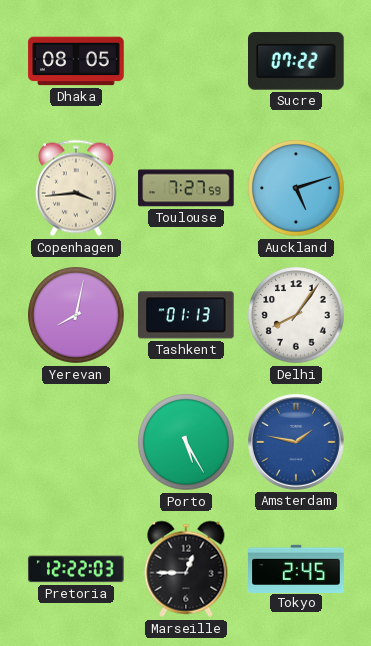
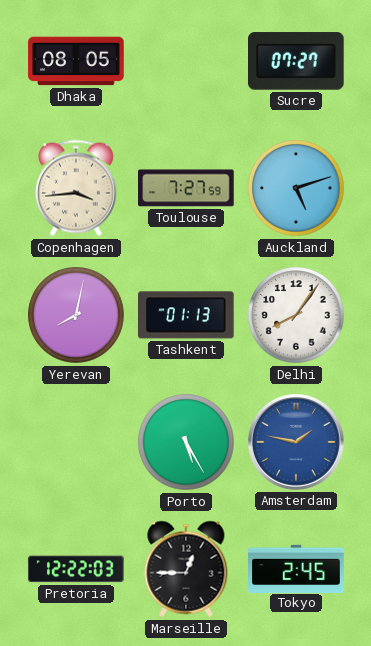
Sucre: 07:22 -> 07:27
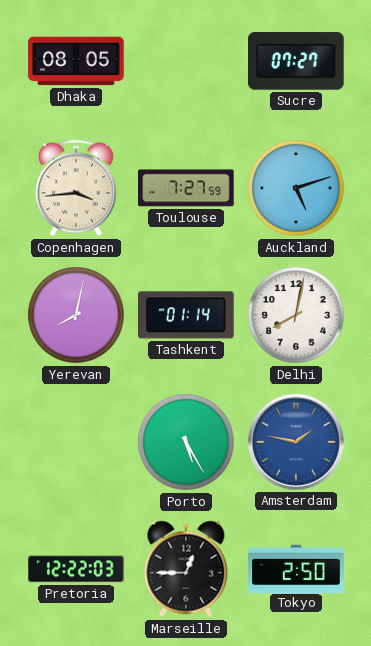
Tashkent: 01:13 -> 01:14
Delhi: 8:06 -> 8:02
Tokyo: 2:45 -> 2:50
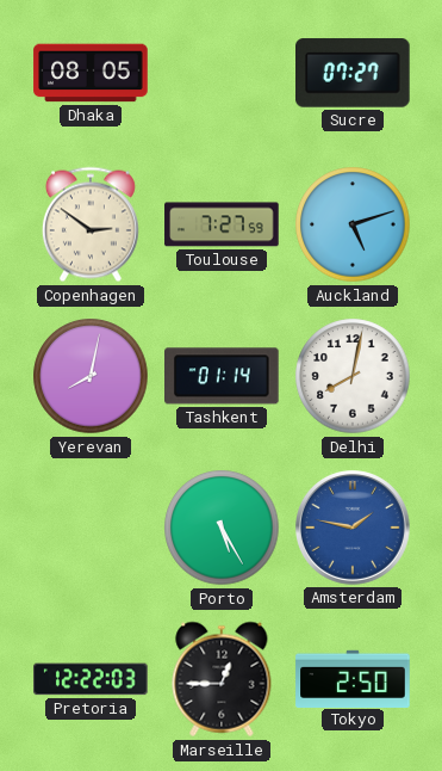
Copenhagen: 3:44 -> 2:51
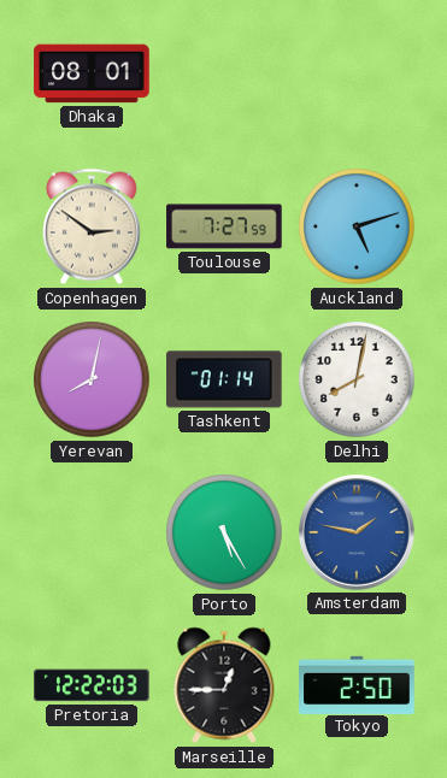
Dhaka: 08:05 -> 08:01
Sucre: 07:27 -> none
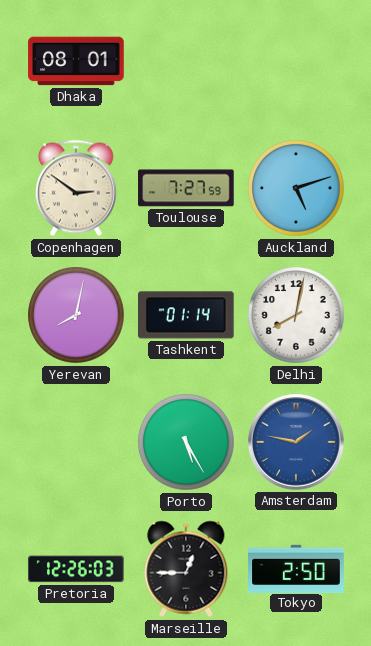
Pretoria: 12:22 -> 12:26
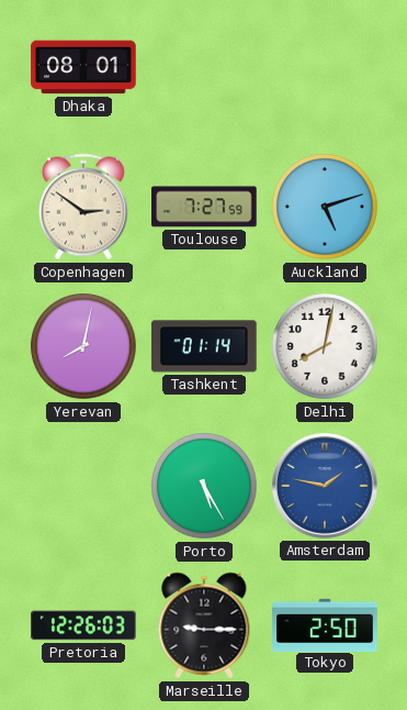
Marseille: 12:45 -> 9:15
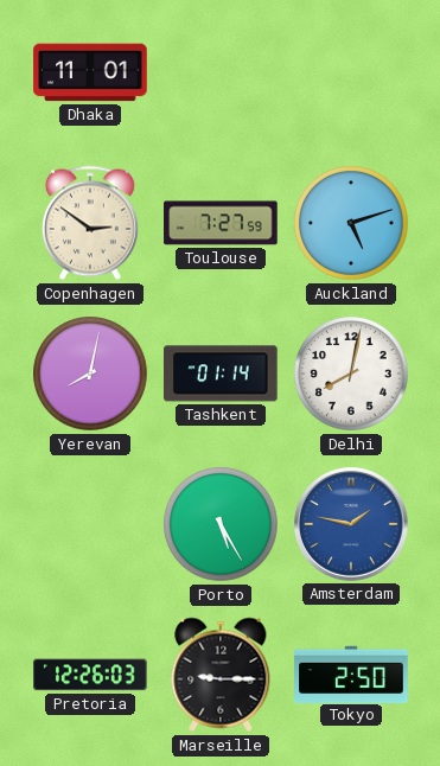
Dhaka: 08:01 -> 11:01
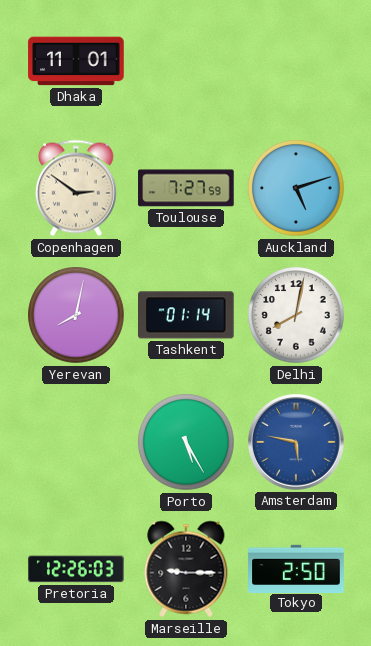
Amsterdam: 1:47 -> 5:47
